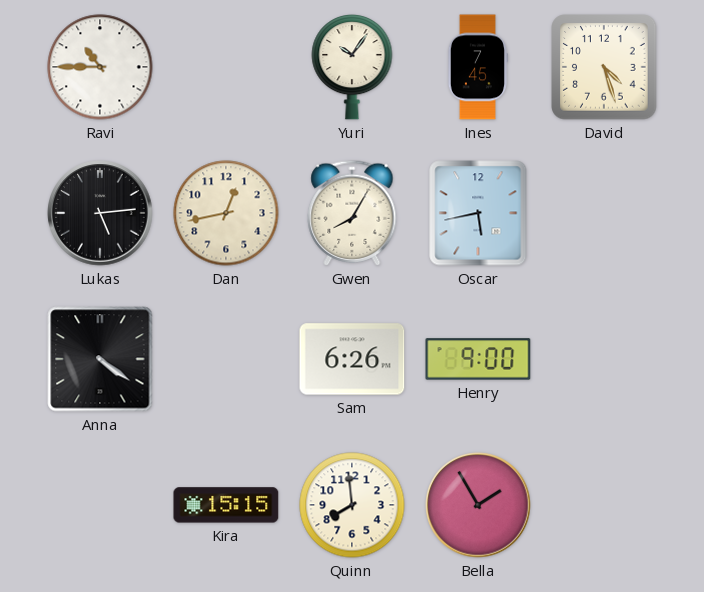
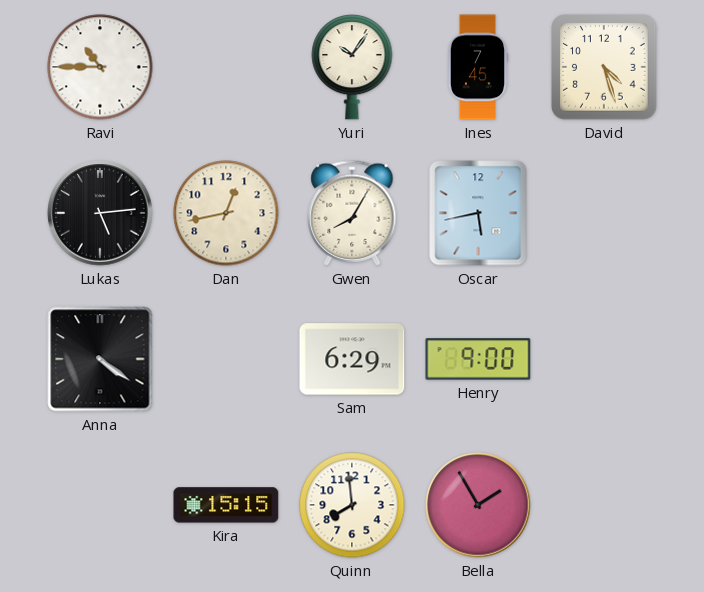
Sam: 6:26 -> 6:29
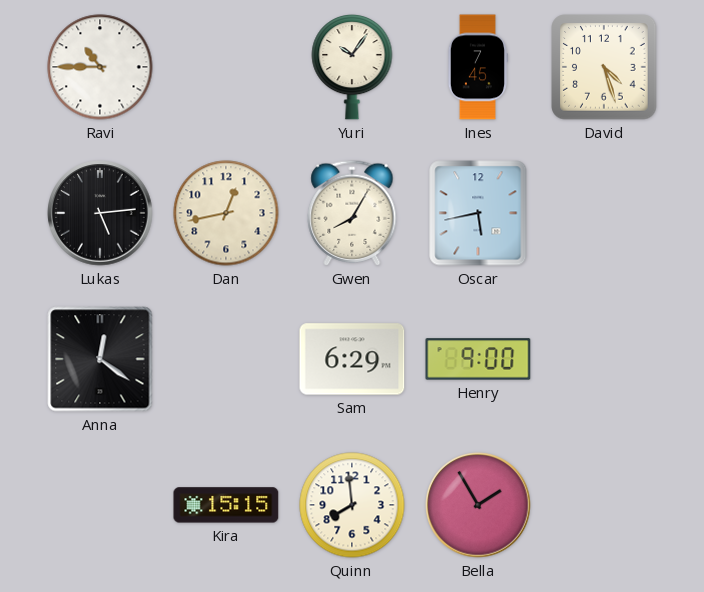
Anna: 4:21 -> 12:21
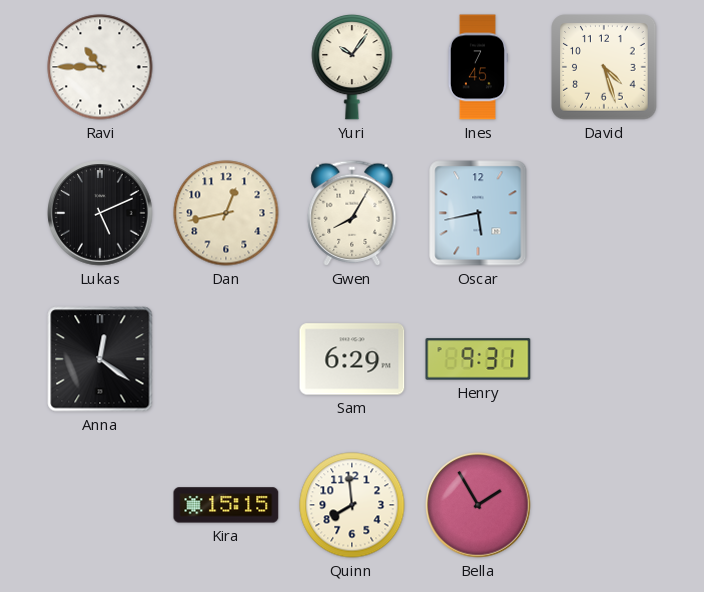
Lukas: 5:14 -> 5:11
Henry: 9:00 -> 9:31
